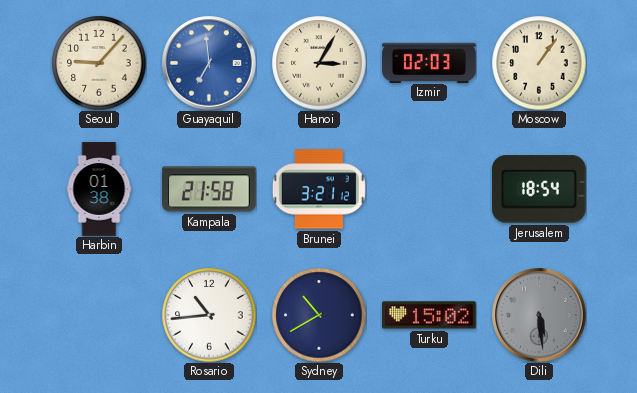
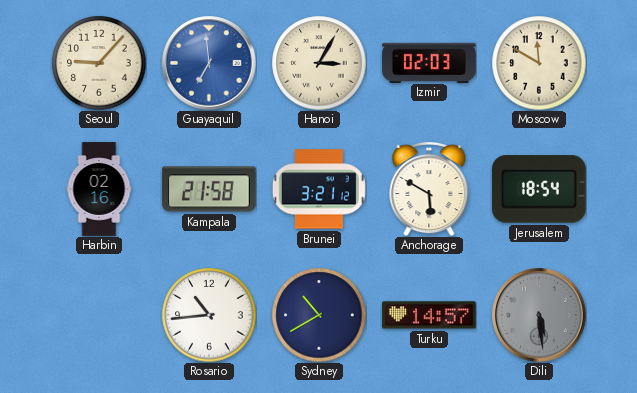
Moscow: 1:06 -> 11:50
Harbin: 01:38 -> 02:16
Anchorage: none -> 5:50
Turku: 15:02 -> 14:57
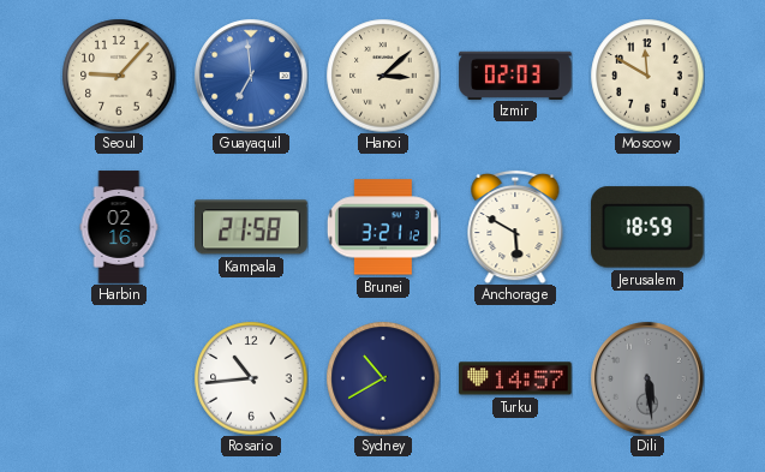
Hanoi: 3:05 -> 3:08
Jerusalem: 18:54 -> 18:59
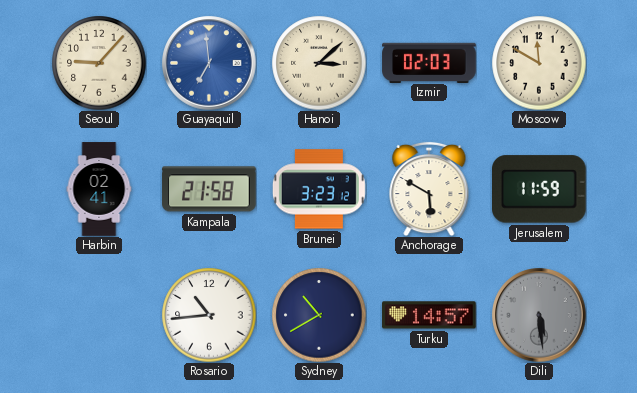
Harbin: 02:16 -> 02:41
Brunei: 3:21 -> 3:23
Jerusalem: 18:59 -> 11:59
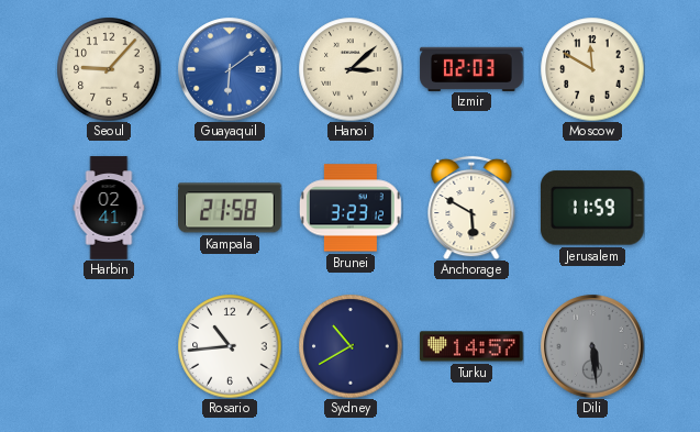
Guayaquil: 6:59 -> 6:09
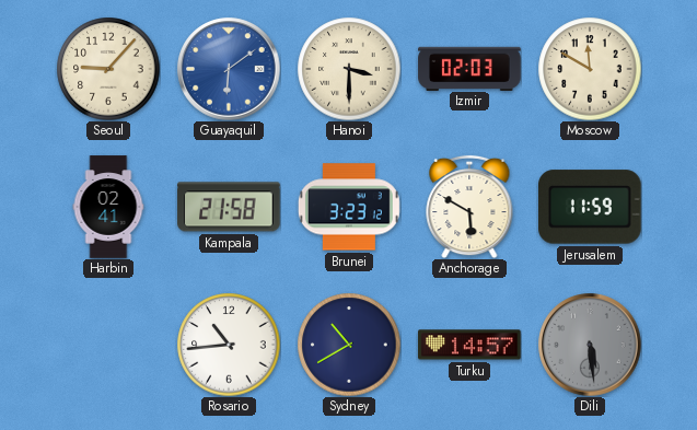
Hanoi: 3:08 -> 3:30
